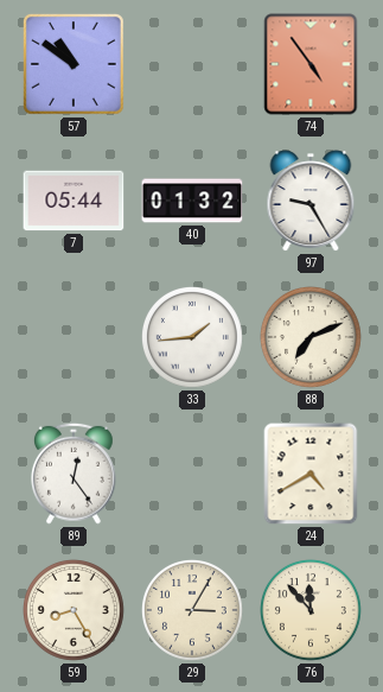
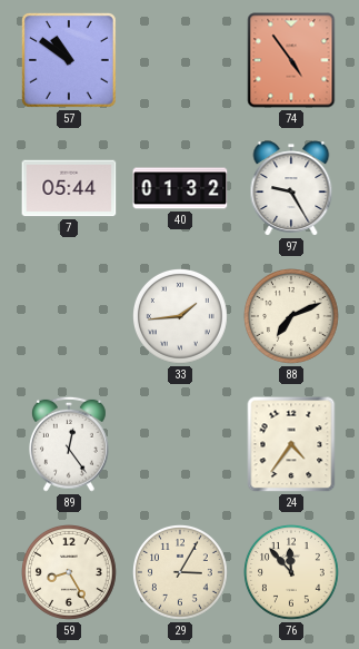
24: 4:40 -> 4:36
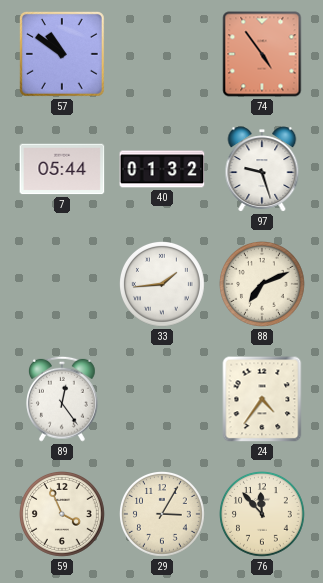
97: 9:25 -> 9:27
59: 8:25 -> 3:56
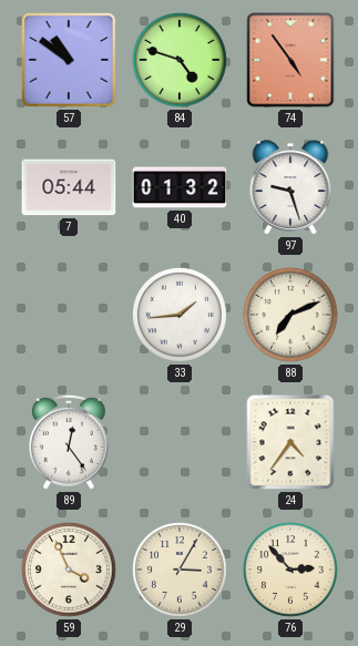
84: none -> 4:48
76: 11:53 -> 2:53
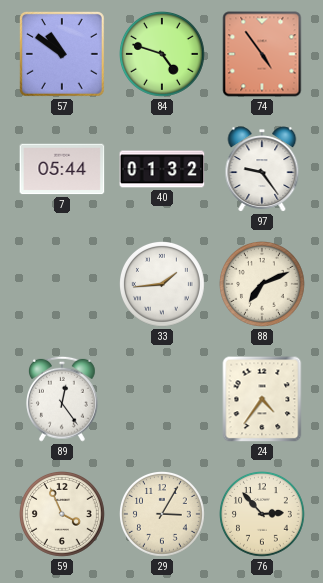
97: 9:27 -> 9:24
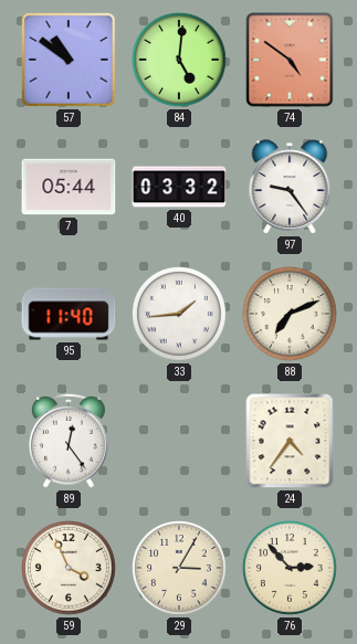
84: 4:48 -> 5:01
74: 4:54 -> 4:51
40: 01:32 -> 03:32
95: none -> 11:40
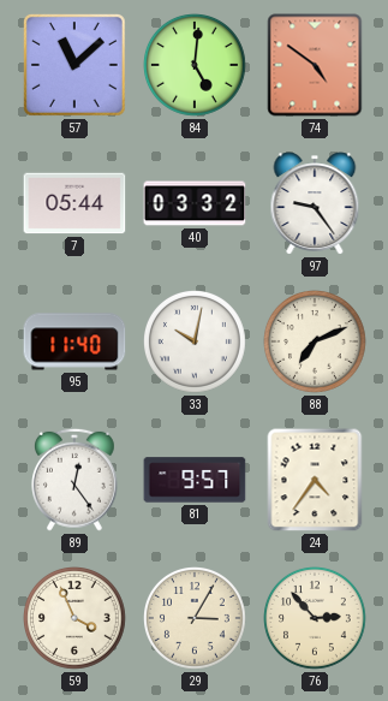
57: 10:51 -> 11:08
33: 1:44 -> 10:02
81: none -> 9:57
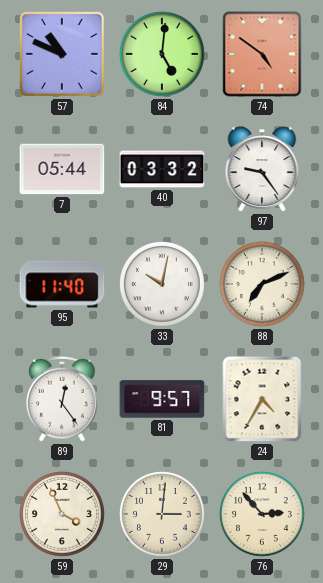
57: 11:08 -> 10:49
24: 4:36 -> 4:35
29: 3:05 -> 3:01
